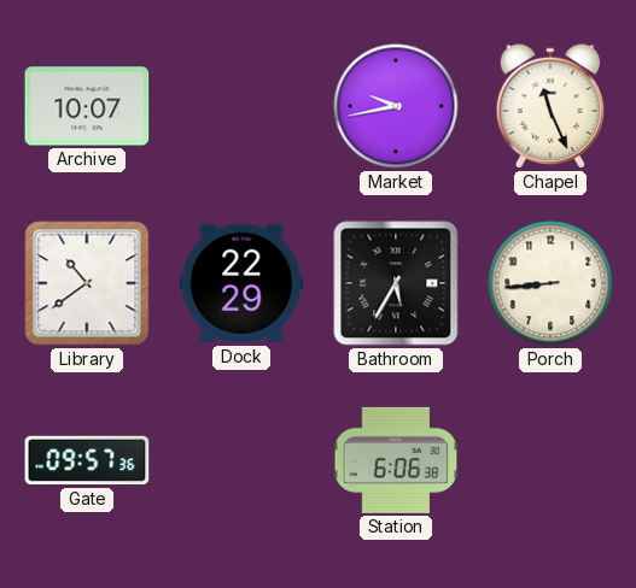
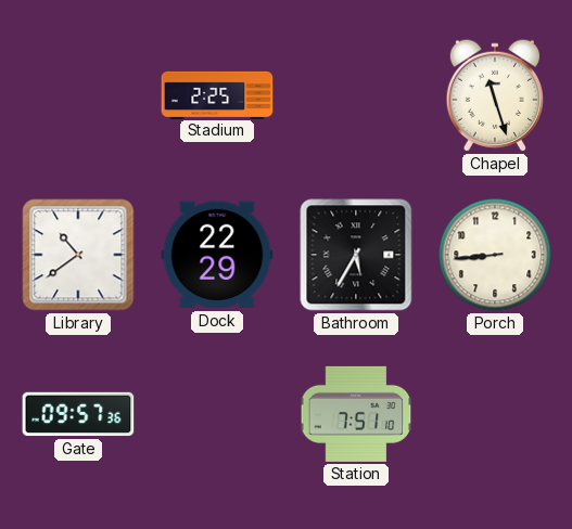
Archive: 10:07 -> none
Stadium: none -> 2:25
Market: 9:43 -> none
Chapel: 11:26 -> 11:27
Station: 6:06 -> 7:51
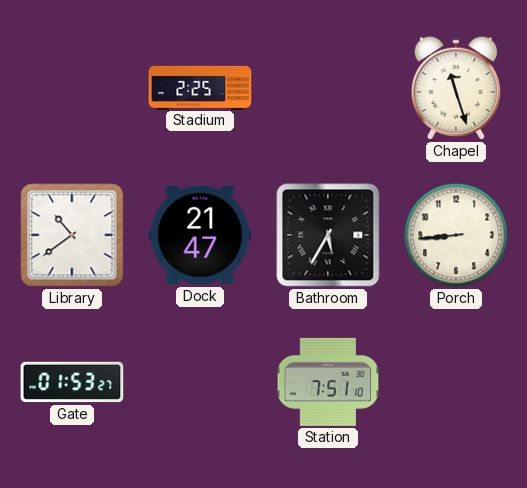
Dock: 22:29 -> 21:47
Gate: 09:57 -> 01:53
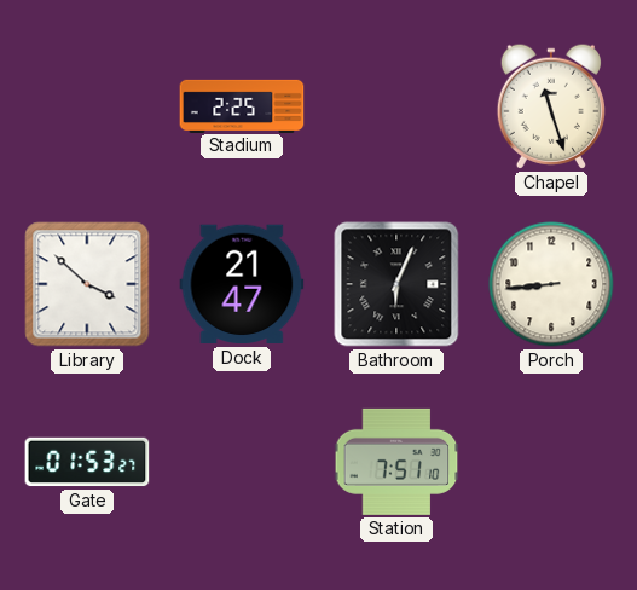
Library: 10:39 -> 3:52
Bathroom: 5:35 -> 6:04
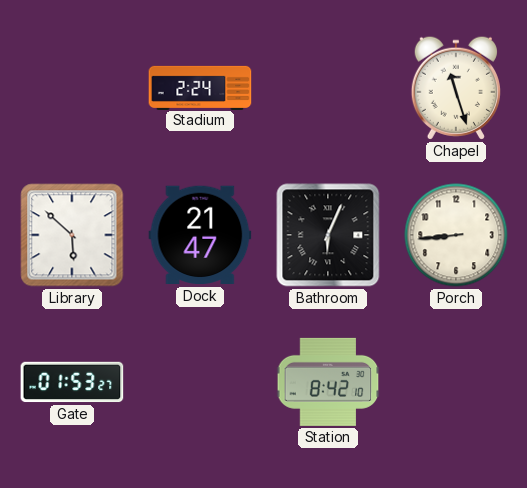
Stadium: 2:25 -> 2:24
Library: 3:52 -> 5:52
Station: 7:51 -> 8:42
